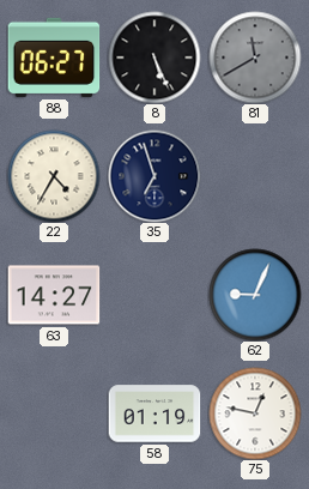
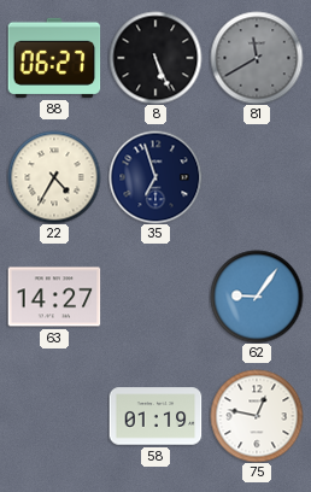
62: 9:04 -> 9:06
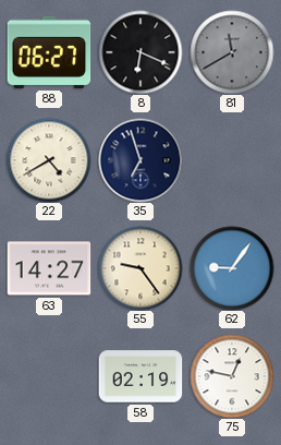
8: 5:26 -> 6:19
22: 4:35 -> 4:40
55: none -> 9:24
58: 01:19 -> 02:19
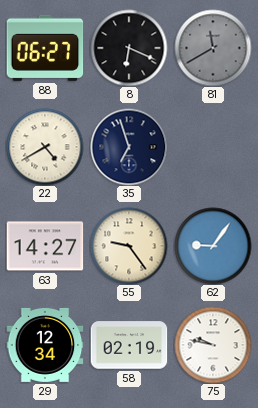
29: none -> 12:34
75: 12:47 -> 9:47
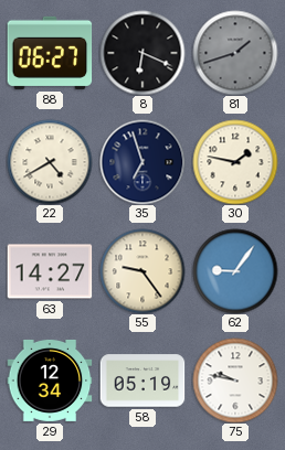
81: 11:40 -> 1:42
30: none -> 1:47
58: 02:19 -> 05:19
